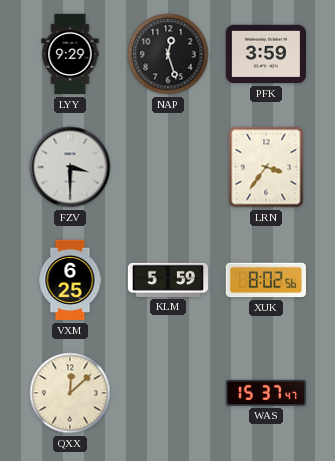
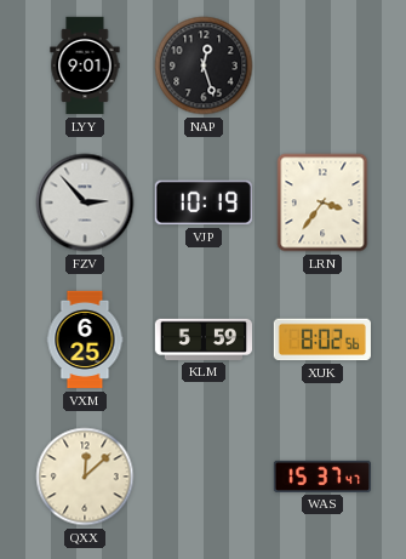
LYY: 9:29 -> 9:01
PFK: 3:59 -> none
FZV: 3:30 -> 2:53
VJP: none -> 10:19
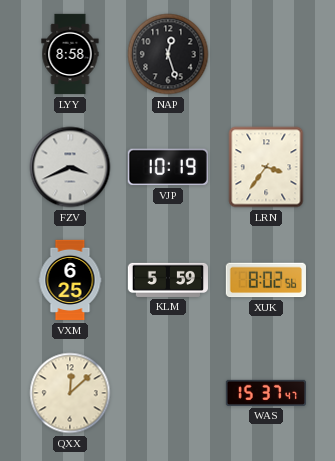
LYY: 9:01 -> 8:58
FZV: 2:53 -> 3:41
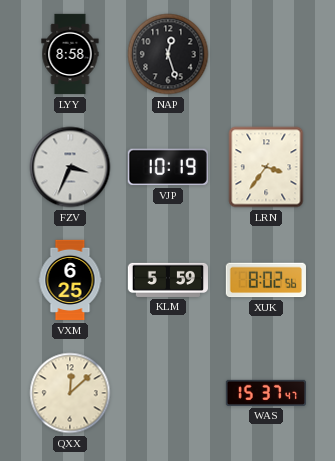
FZV: 3:41 -> 3:34
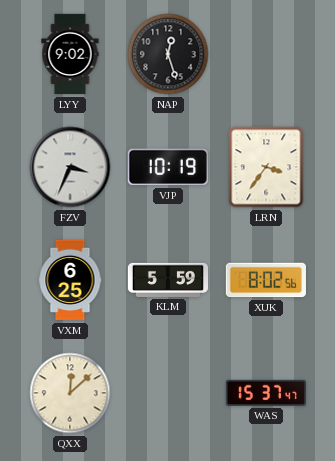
LYY: 8:58 -> 9:02
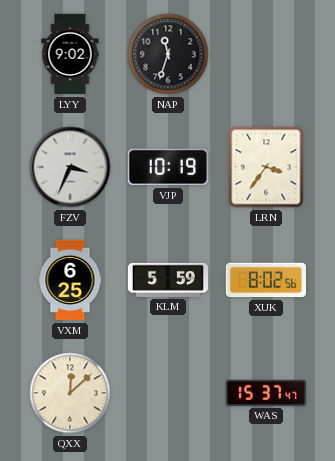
NAP: 12:27 -> 11:33
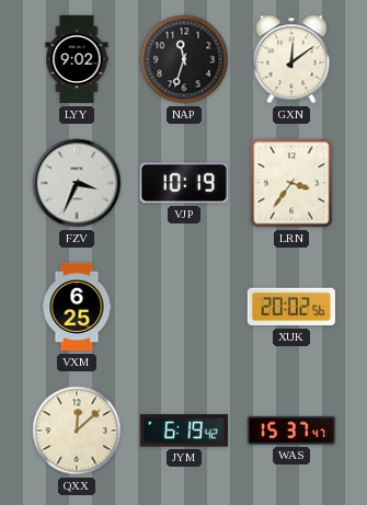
GXN: none -> 12:09
KLM: 5:59 -> none
XUK: 8:02 -> 20:02
JYM: none -> 6:19
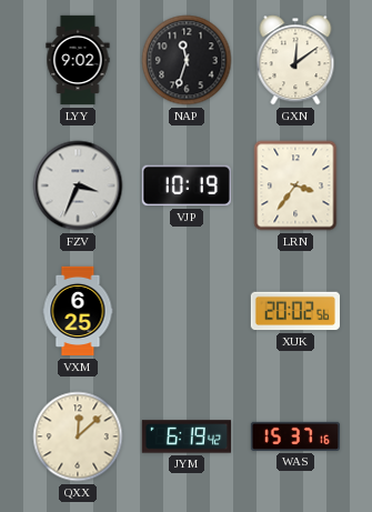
WAS: 15:37:47 -> 15:37:16
